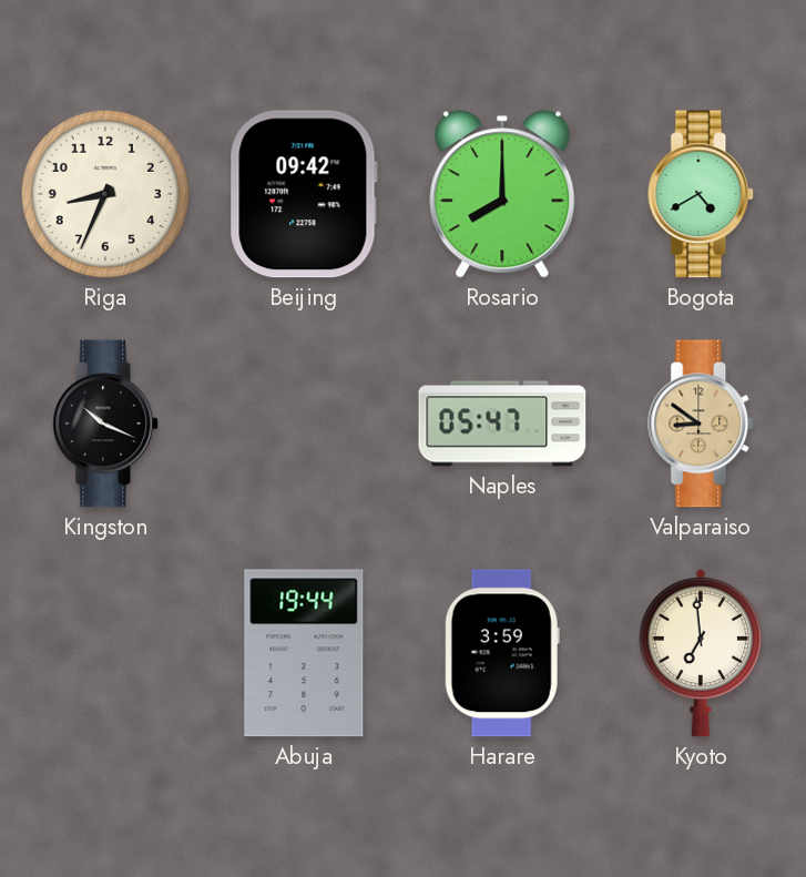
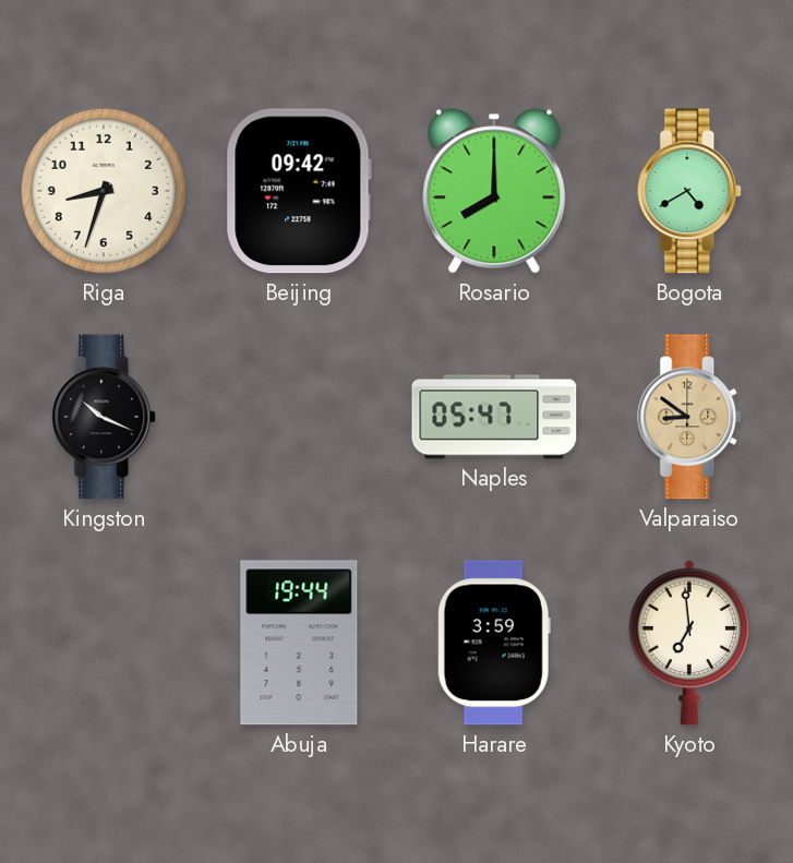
Riga: 8:34 -> 8:33
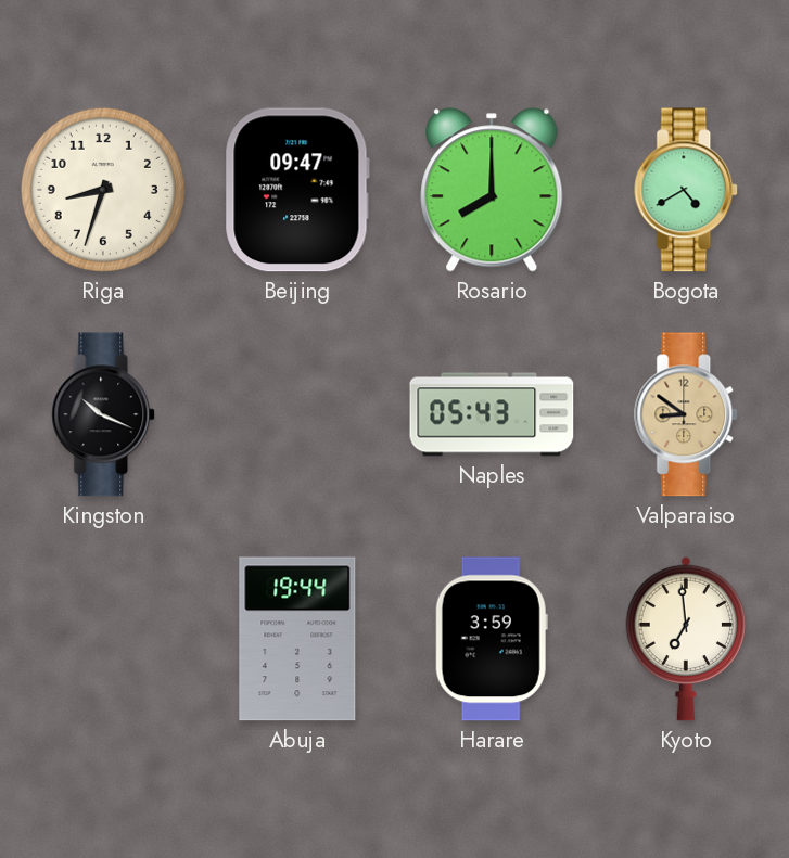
Beijing: 09:42 -> 09:47
Naples: 05:47 -> 05:43
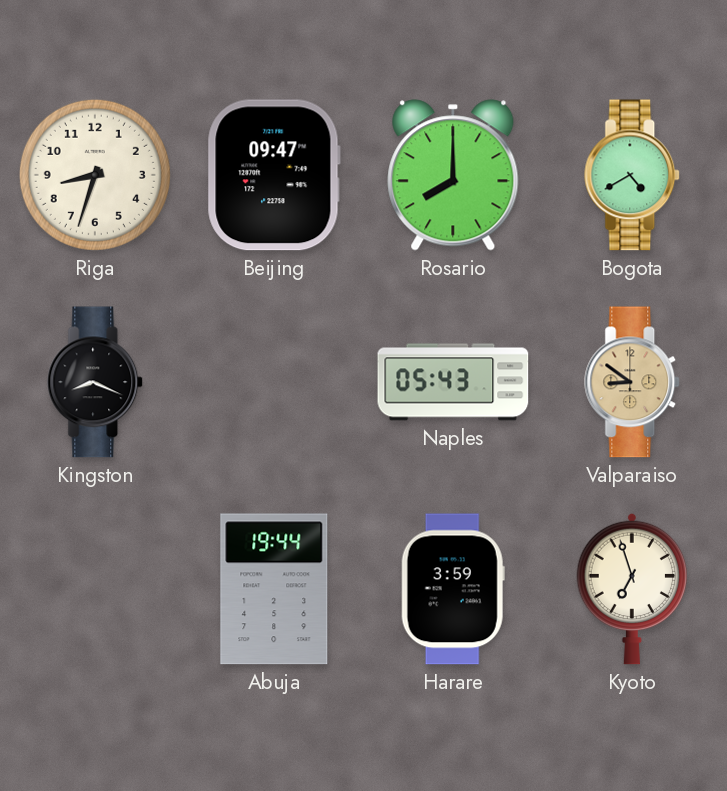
Kingston: 10:19 -> 8:19
Kyoto: 6:59 -> 6:57
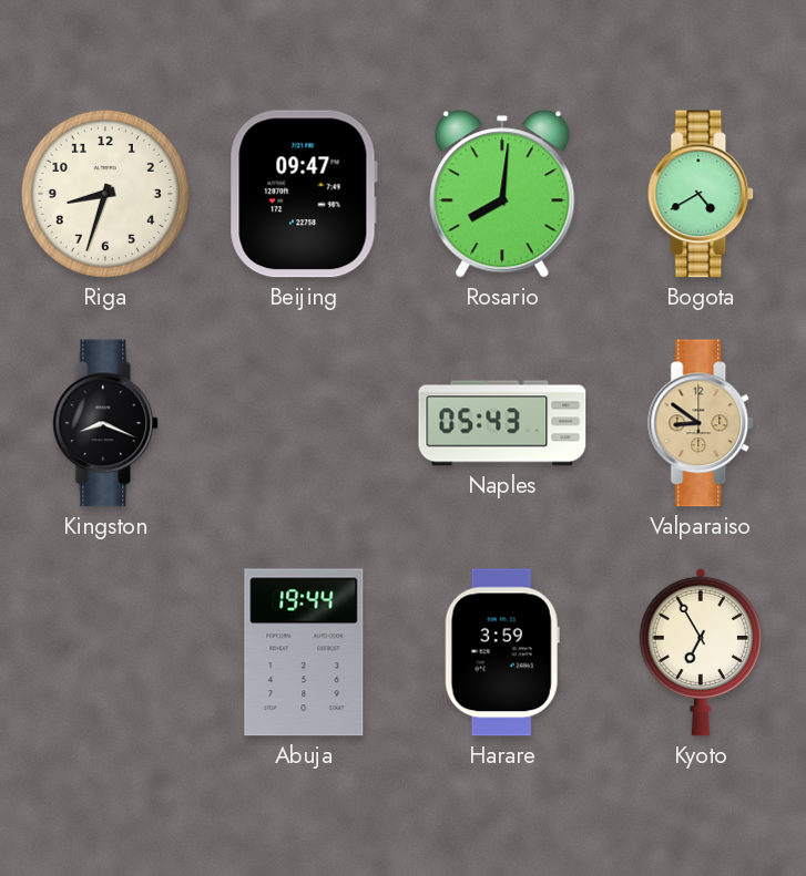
Rosario: 8:00 -> 8:01
Kyoto: 6:57 -> 6:55
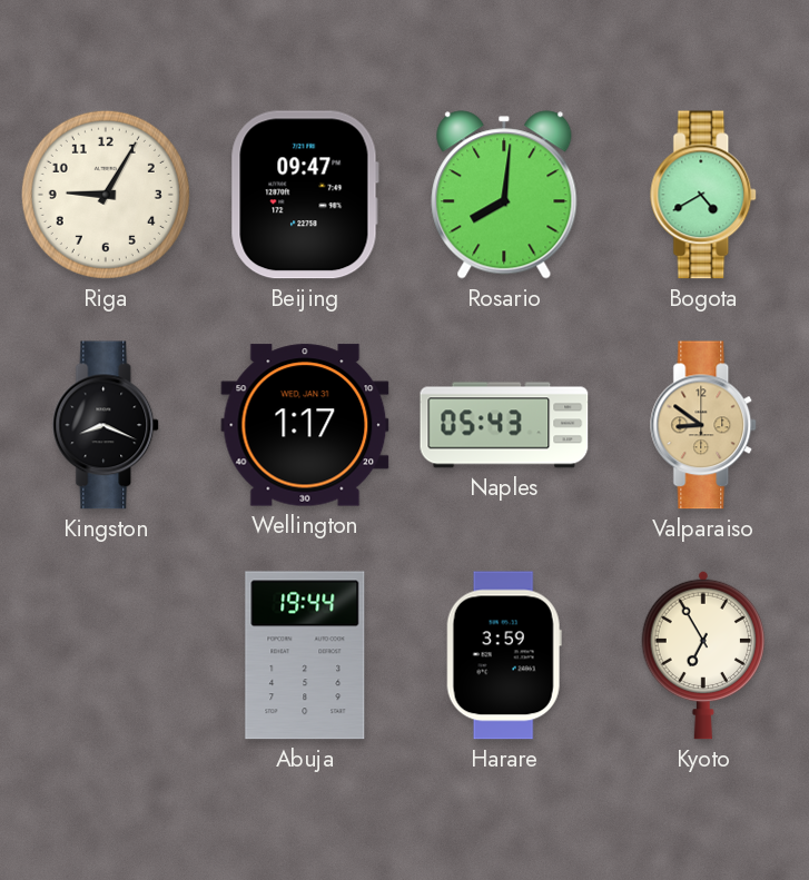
Riga: 8:33 -> 9:05
Wellington: none -> 1:17
